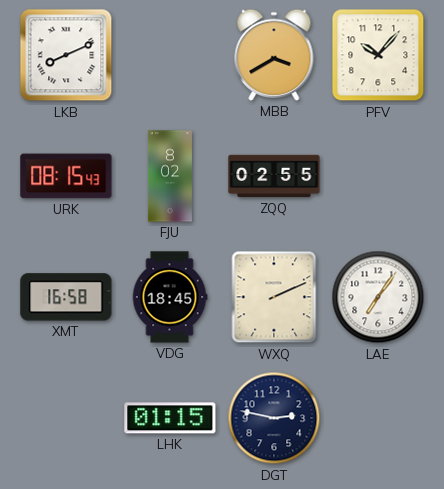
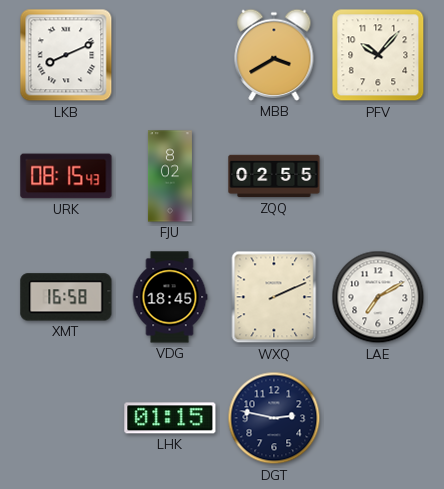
LAE: 7:06 -> 7:10
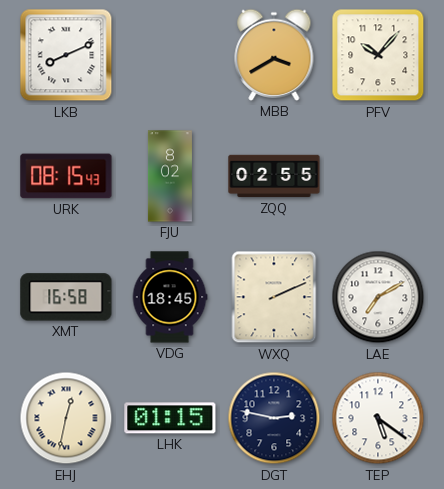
EHJ: none -> 12:32
TEP: none -> 5:21
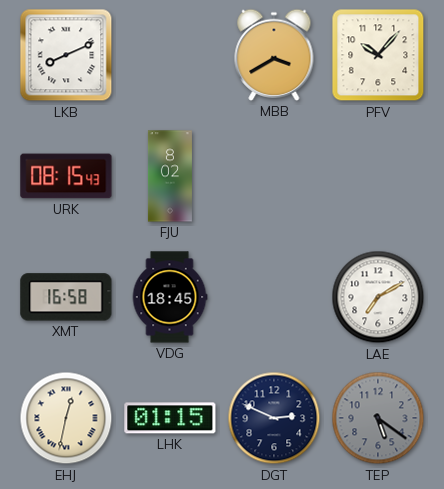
ZQQ: 02:55 -> none
WXQ: 2:11 -> none
DGT: 2:47 -> 2:49
TEP dial: white -> grey
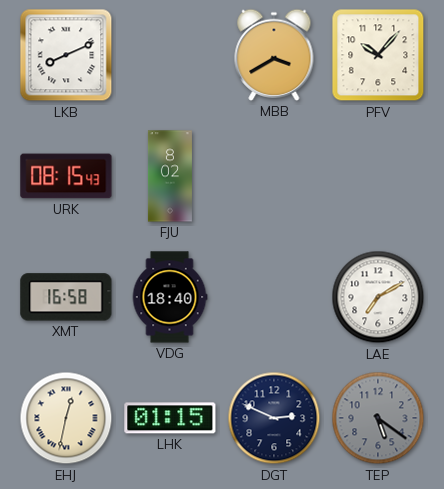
VDG: 18:45 -> 18:40
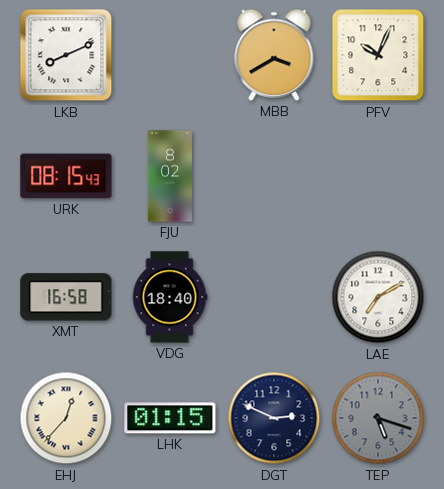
PFV: 10:07 -> 10:04
EHJ: 12:32 -> 12:37
TEP: 5:21 -> 5:18
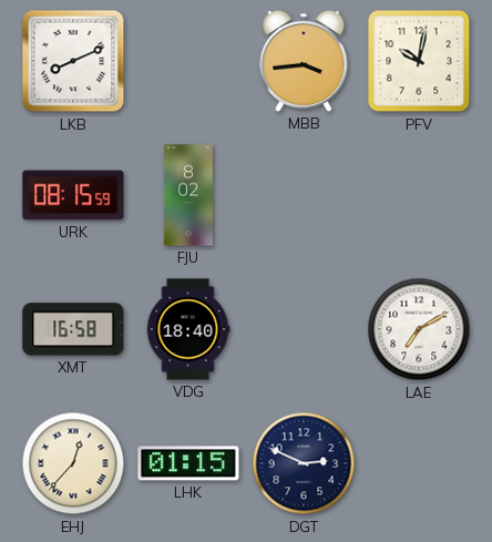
MBB: 3:40 -> 3:44
PFV: 10:04 -> 10:02
URK: 08:15:43 -> 08:15:59
TEP: 5:18 -> none
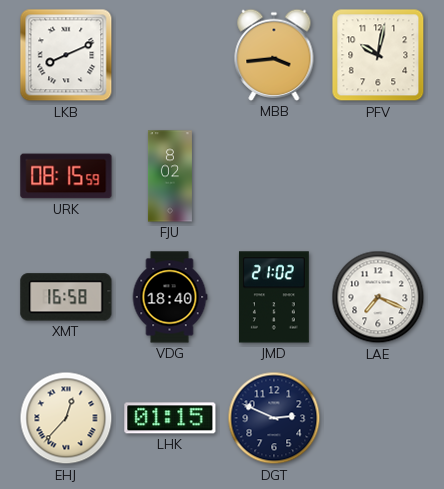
JMD: none -> 21:02
LAE: 7:10 -> 7:19
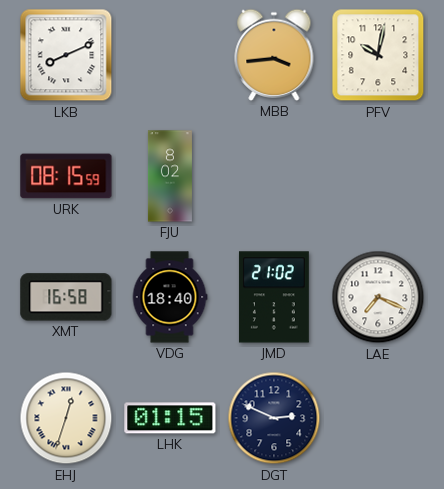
EHJ: 12:37 -> 12:33
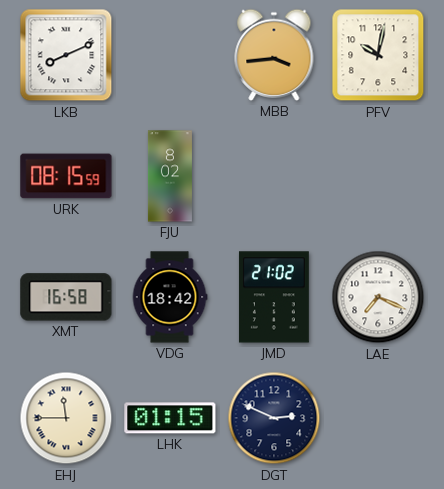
VDG: 18:40 -> 18:42
EHJ: 12:33 -> 11:45
